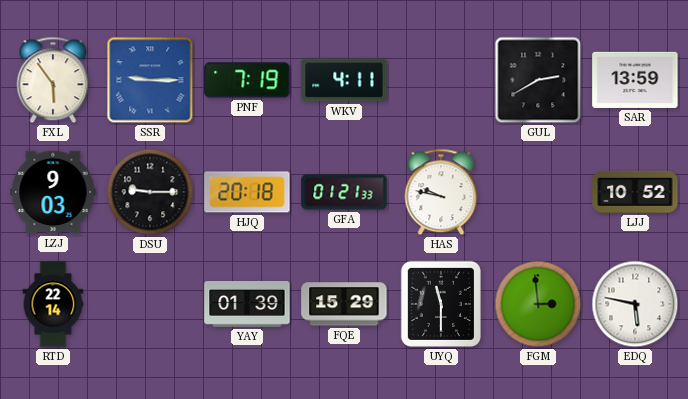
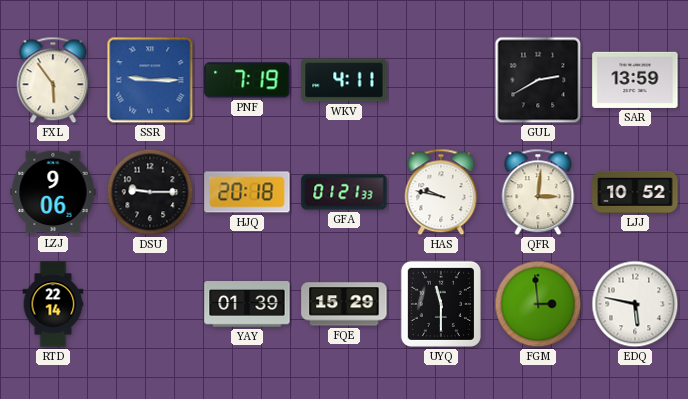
LZJ: 9:03 -> 9:06
QFR: none -> 3:01
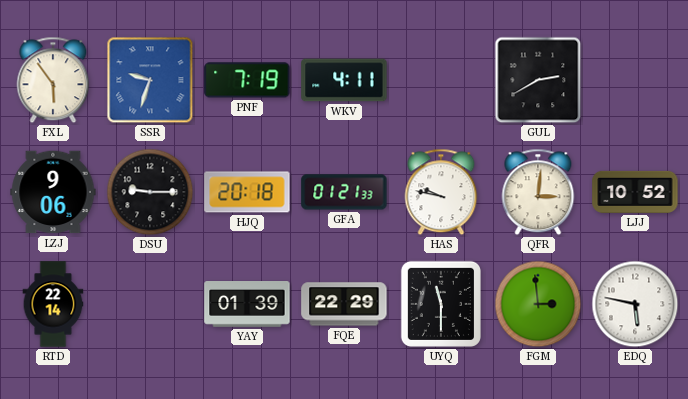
SSR: 9:15 -> 9:33
SAR: 13:59 -> none
FQE: 15:29 -> 22:29
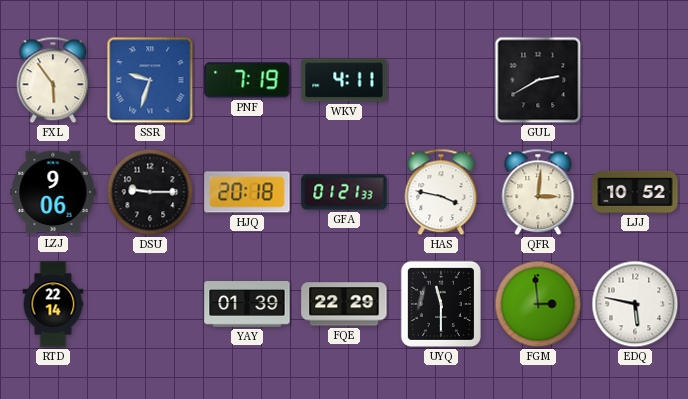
HAS: 9:47 -> 3:47
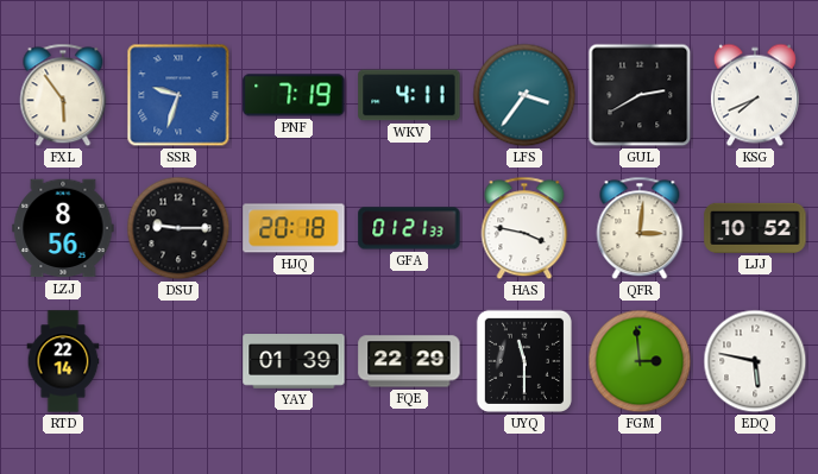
LFS: none -> 3:36
KSG: none -> 7:41
LZJ: 9:06 -> 8:56
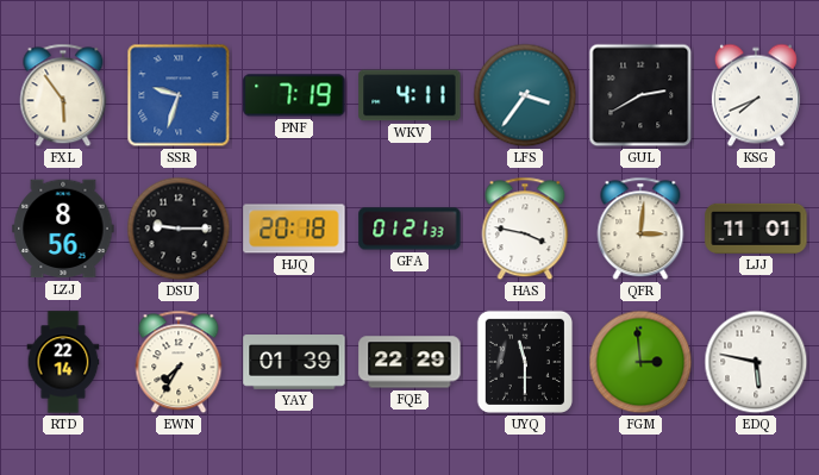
LJJ: 10:52 -> 11:01
EWN: none -> 7:35
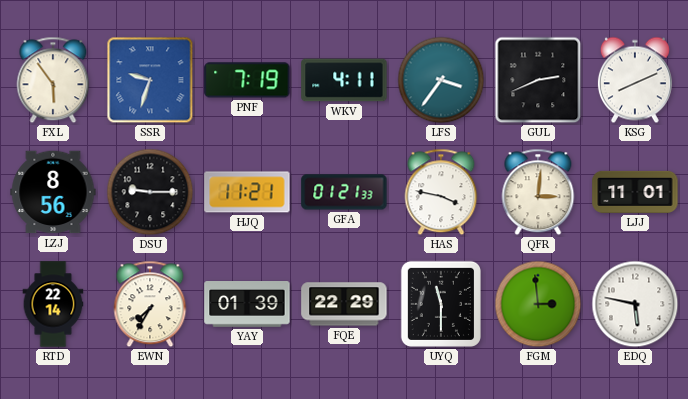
GUL: 2:40 -> 2:41
KSG: 7:41 -> 8:11
HJQ: 20:18 -> 11:21
